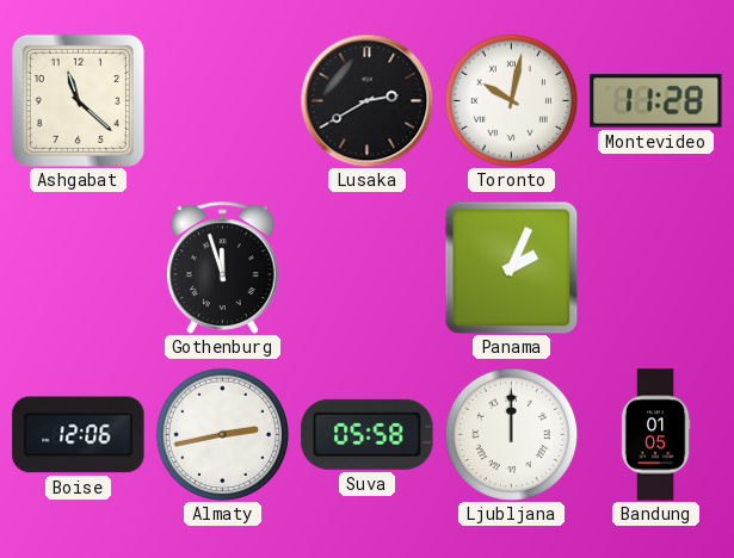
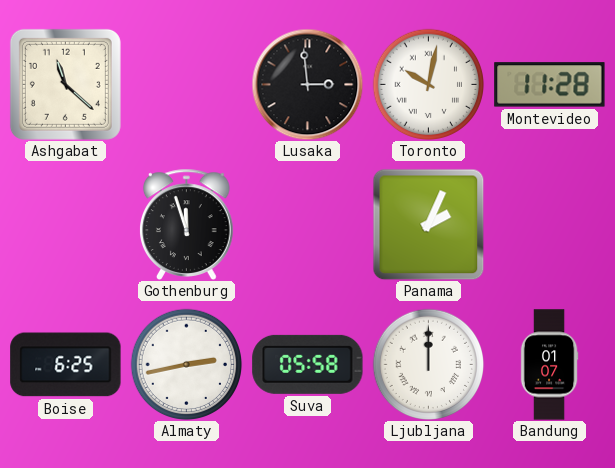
Lusaka: 2:40 -> 2:59
Boise: 12:06 -> 6:25
Bandung: 01:05 -> 01:07
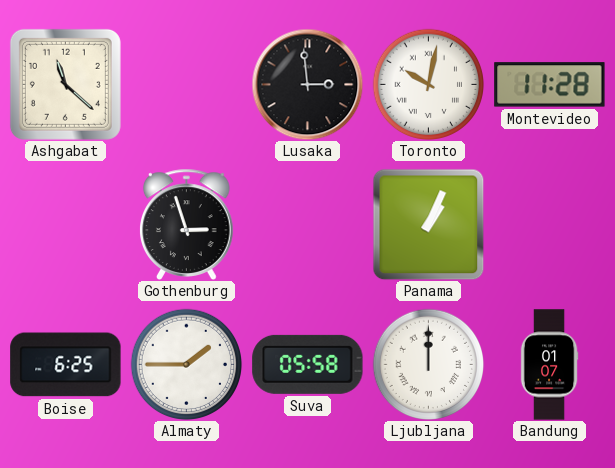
Gothenburg: 11:57 -> 2:57
Panama: 2:04 -> 1:04
Almaty: 2:43 -> 1:45
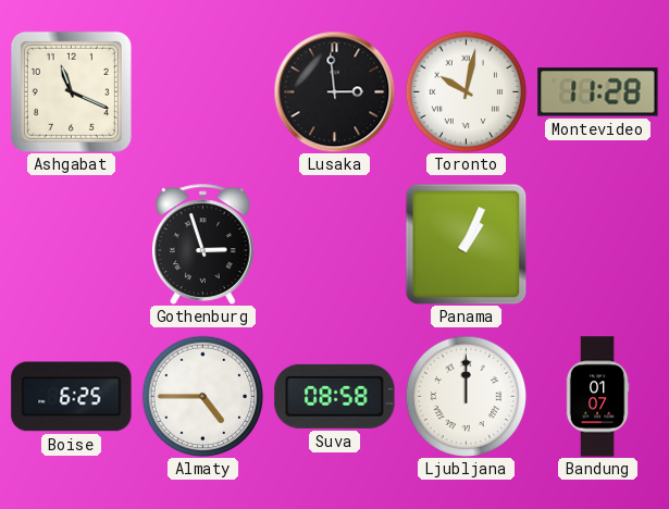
Ashgabat: 11:22 -> 11:19
Almaty: 1:45 -> 4:45
Suva: 05:58 -> 08:58
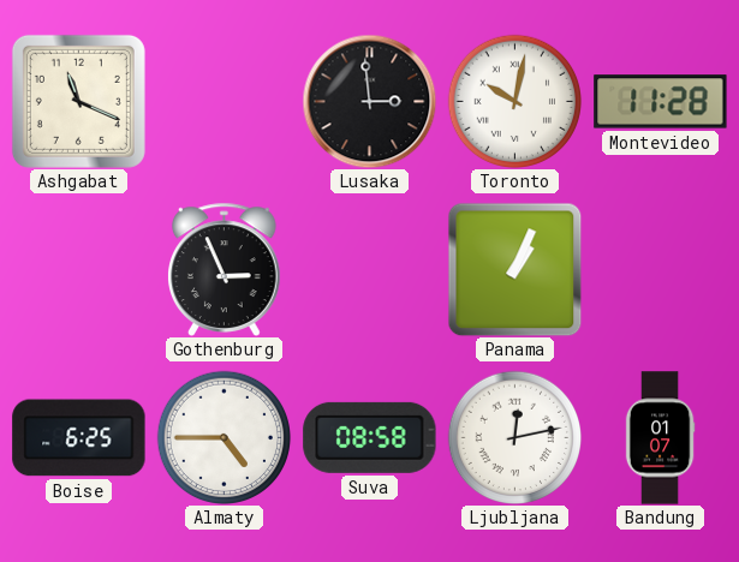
Gothenburg: 2:57 -> 2:56
Ljubljana: 12:00 -> 12:13
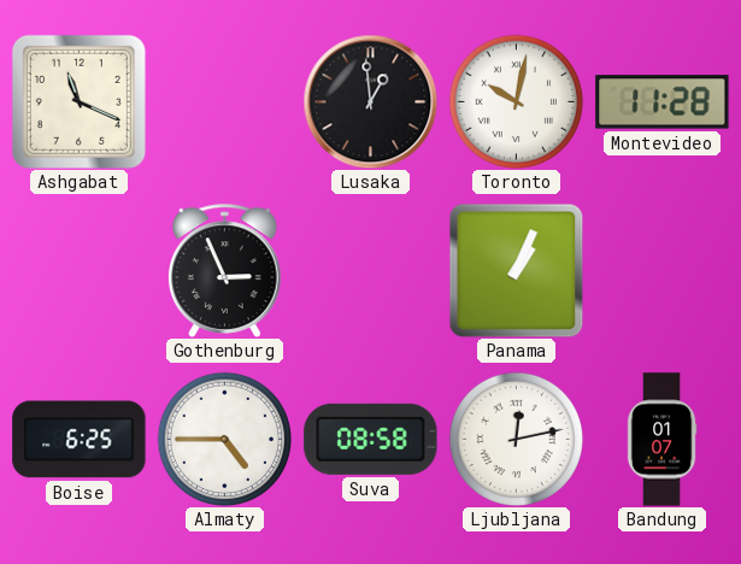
Lusaka: 2:59 -> 12:59
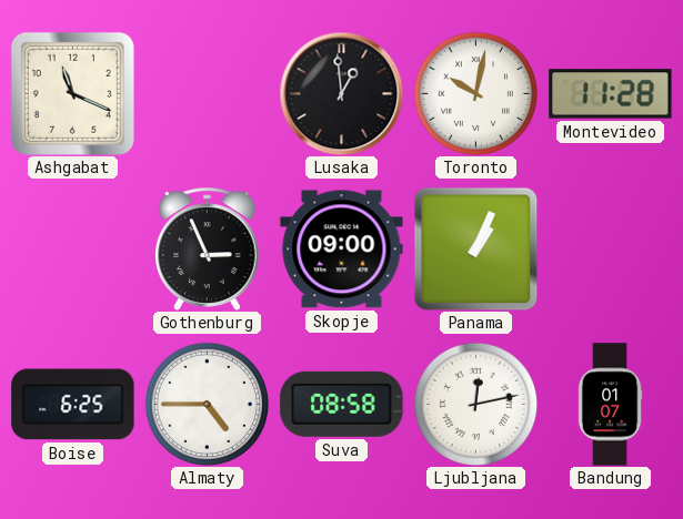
Skopje: none -> 09:00
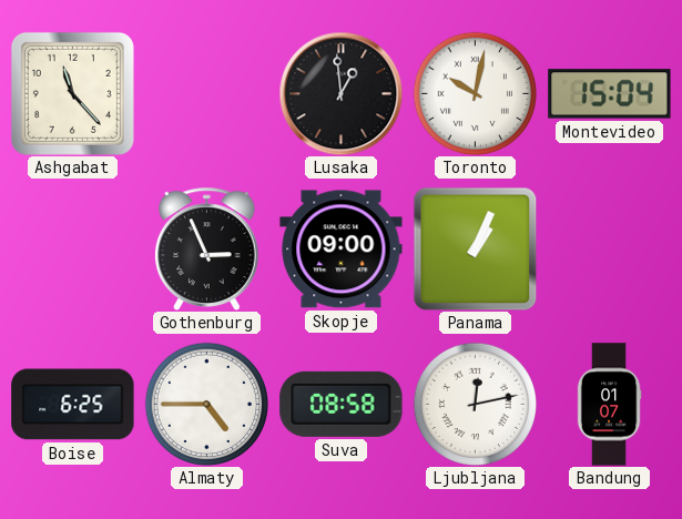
Ashgabat: 11:19 -> 11:23
Montevideo: 11:28 -> 15:04
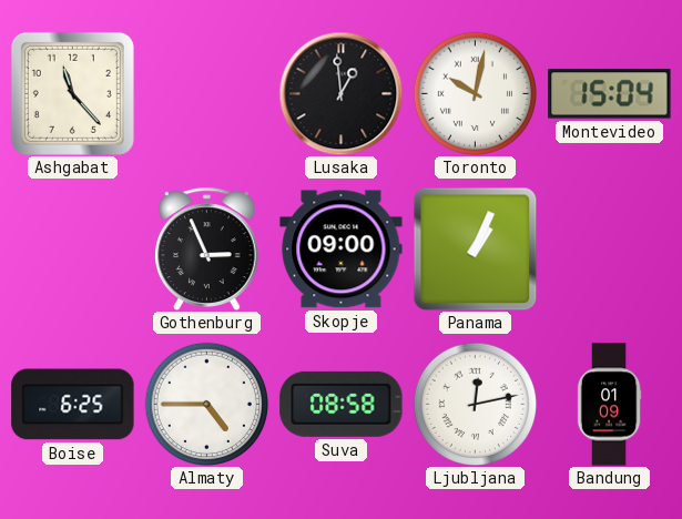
Bandung: 01:07 -> 01:09
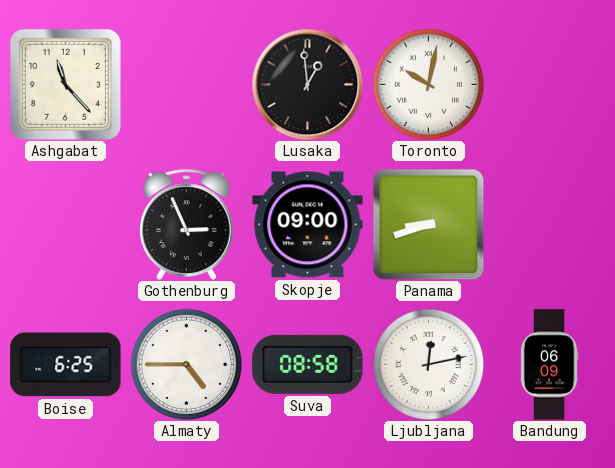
Montevideo: 15:04 -> none
Panama: 1:04 -> 8:42
Bandung: 01:09 -> 06:09
